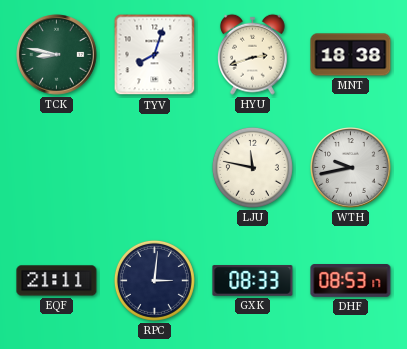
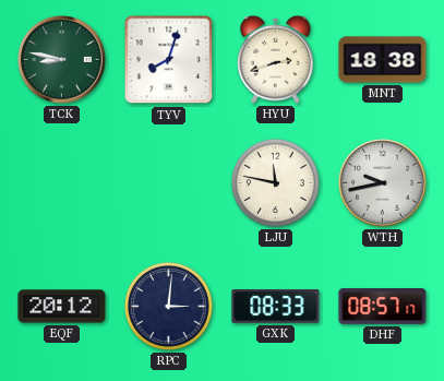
EQF: 21:11 -> 20:12
DHF: 08:53 -> 08:57
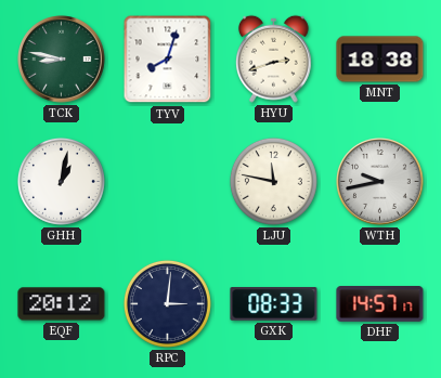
GHH: none -> 1:02
DHF: 08:57 -> 14:57
